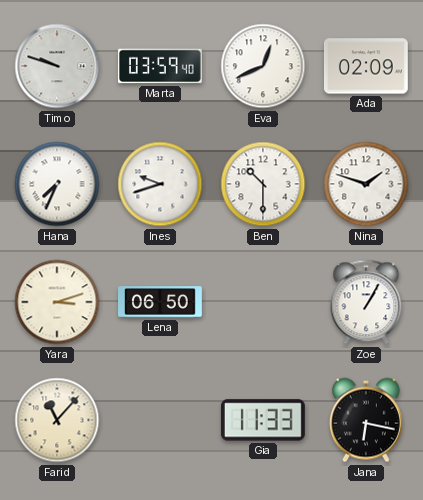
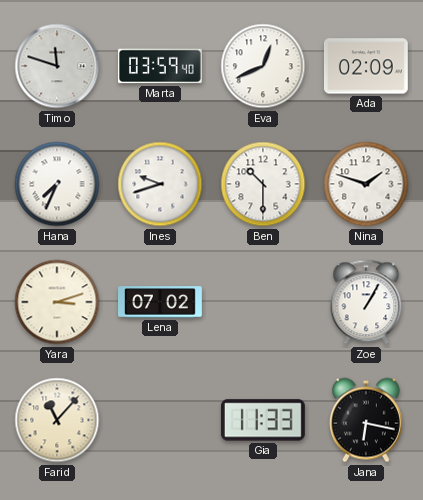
Timo: 9:48 -> 11:48
Lena: 06:50 -> 07:02
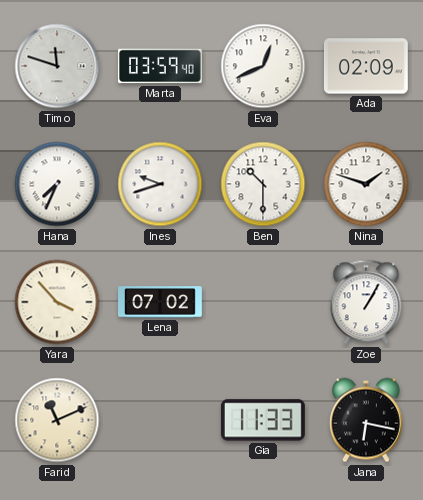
Yara: 3:12 -> 3:53
Farid: 11:07 -> 11:11
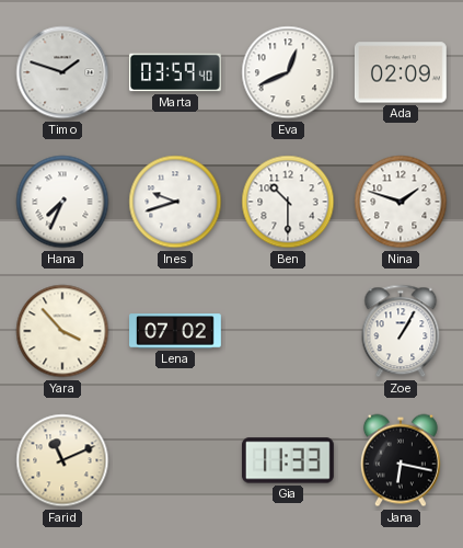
Timo: 11:48 -> 1:48
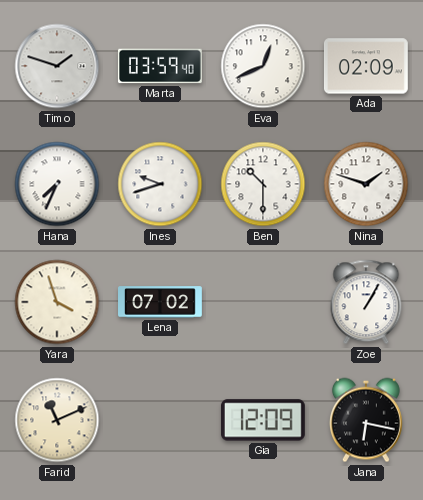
Yara: 3:53 -> 3:57
Gia: 11:33 -> 12:09
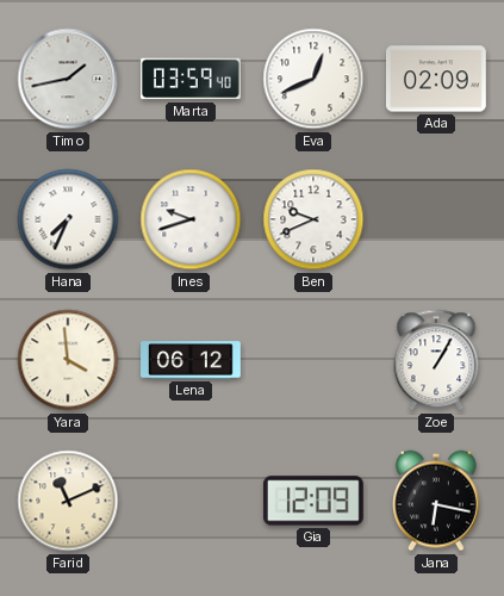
Timo: 1:48 -> 1:43
Ben: 10:30 -> 9:41
Nina: 1:48 -> none
Yara: 3:57 -> 3:59
Lena: 07:02 -> 06:12
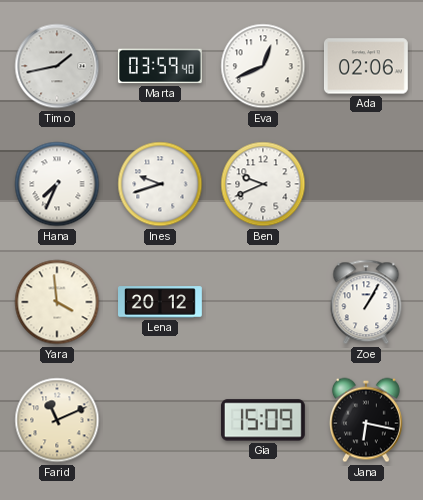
Ada: 02:09 -> 02:06
Lena: 06:12 -> 20:12
Gia: 12:09 -> 15:09
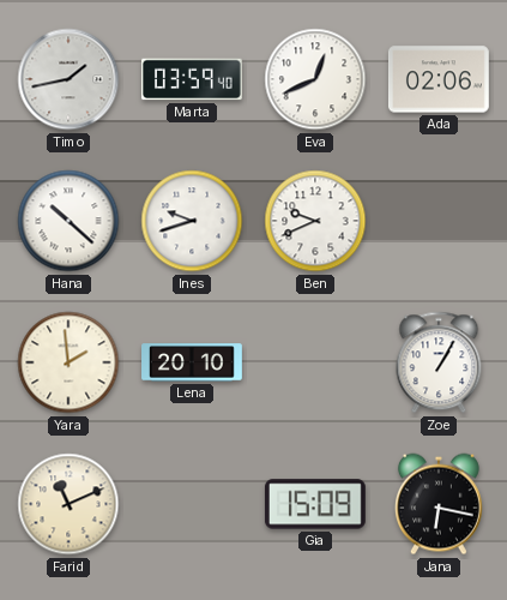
Hana: 7:34 -> 10:22
Yara: 3:59 -> 1:59
Lena: 20:12 -> 20:10
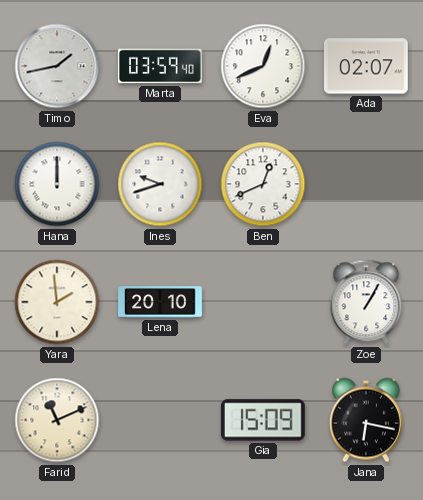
Ada: 02:06 -> 02:07
Hana: 10:22 -> 12:00
Ben: 9:41 -> 12:41
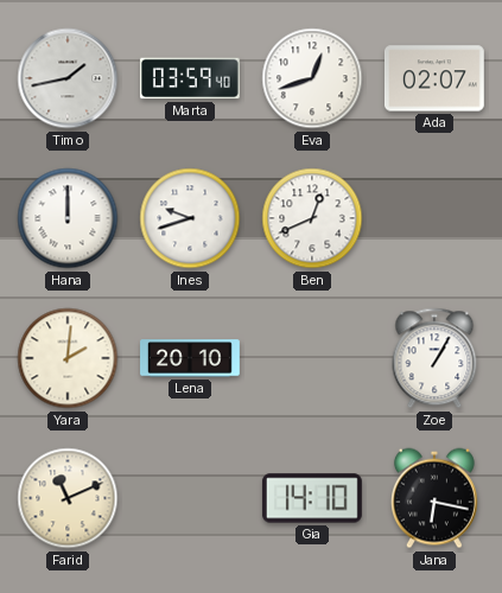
Eva: 12:41 -> 12:42
Yara: 1:59 -> 2:01
Gia: 15:09 -> 14:10
